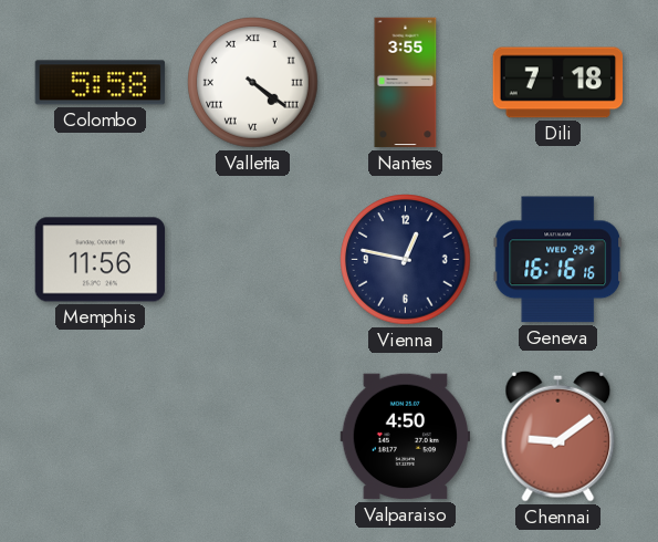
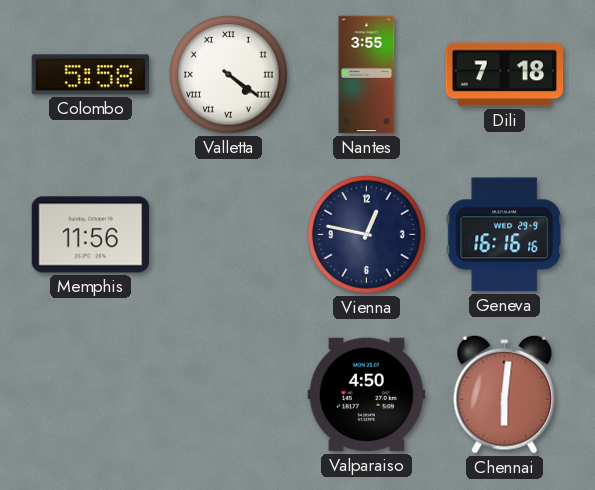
Chennai: 9:09 -> 6:01
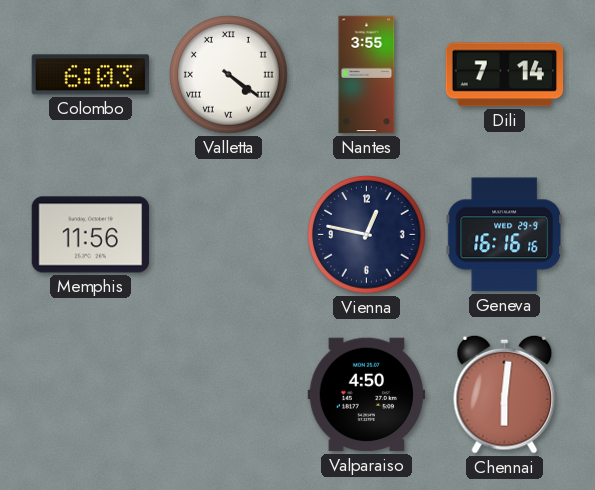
Colombo: 5:58 -> 6:03
Dili: 7:18 -> 7:14
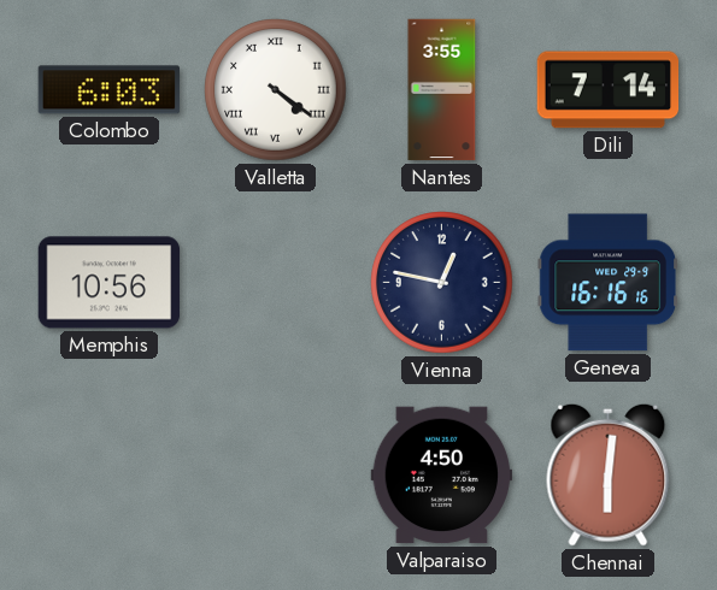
Memphis: 11:56 -> 10:56
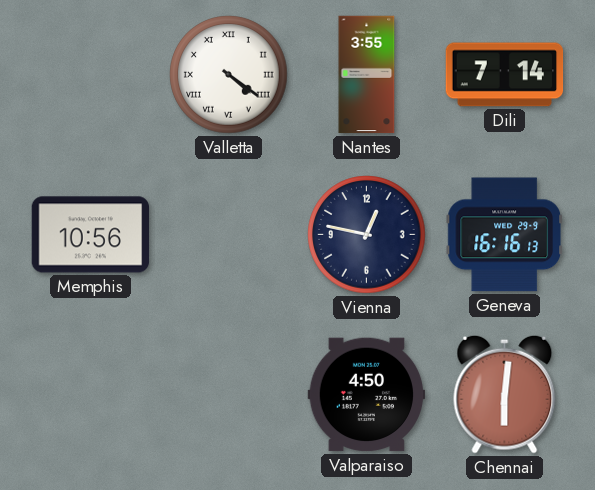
Colombo: 6:03 -> none
Geneva: 16:16:16 -> 16:16:13
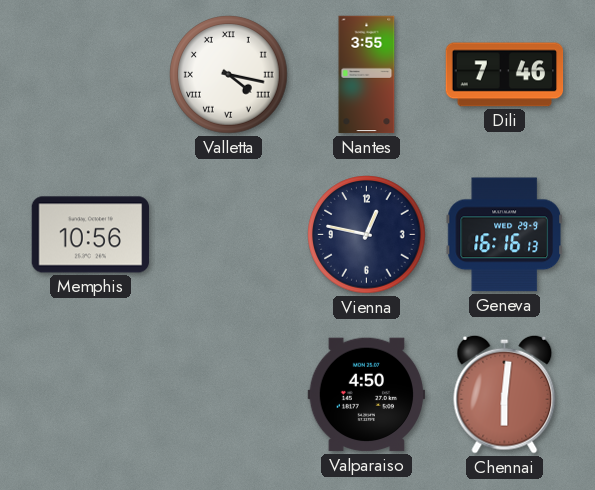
Valletta: 4:21 -> 4:17
Dili: 7:14 -> 7:46
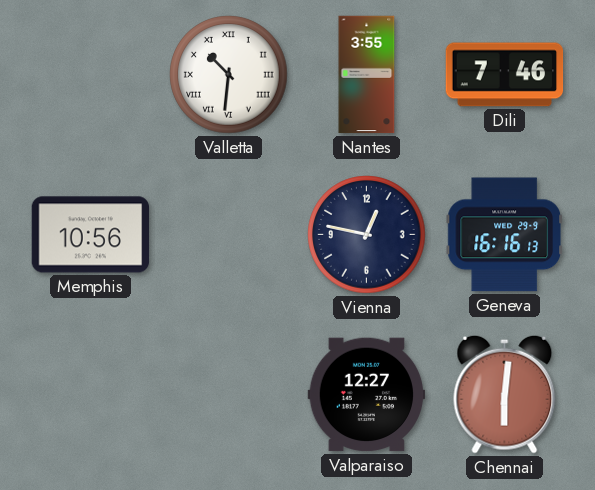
Valletta: 4:17 -> 10:31
Valparaiso: 4:50 -> 12:27
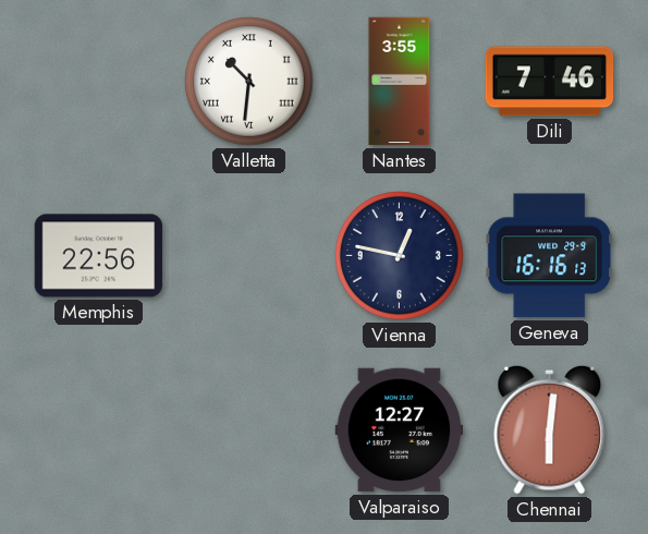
Memphis: 10:56 -> 22:56
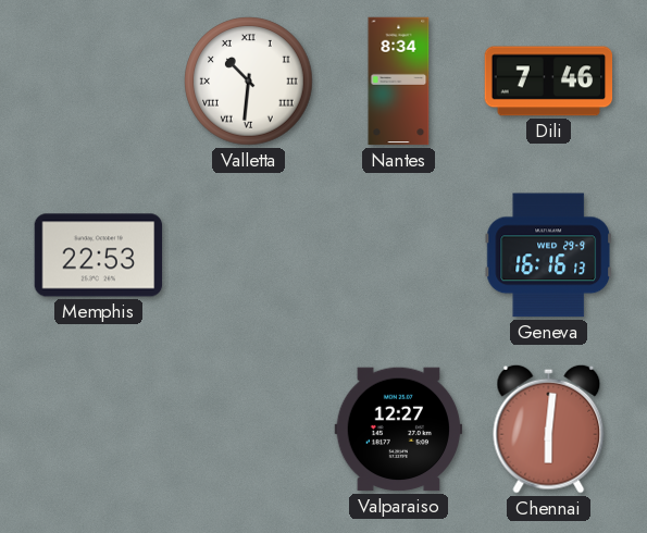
Nantes: 3:55 -> 8:34
Memphis: 22:56 -> 22:53
Vienna: 12:47 -> none
